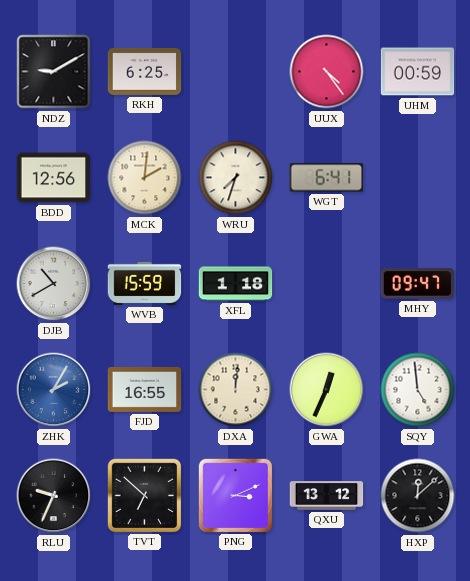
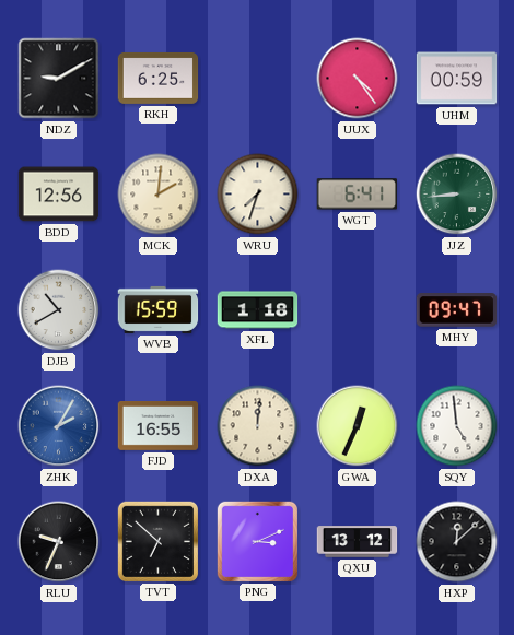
JJZ: none -> 8:44
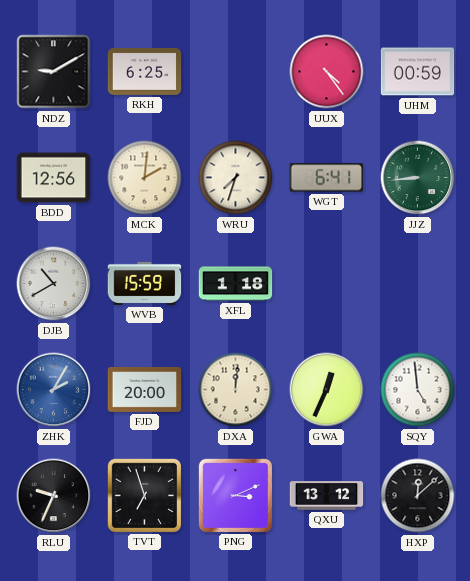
MHY: 09:47 -> none
FJD: 16:55 -> 20:00
TVT: 6:52 -> 6:57
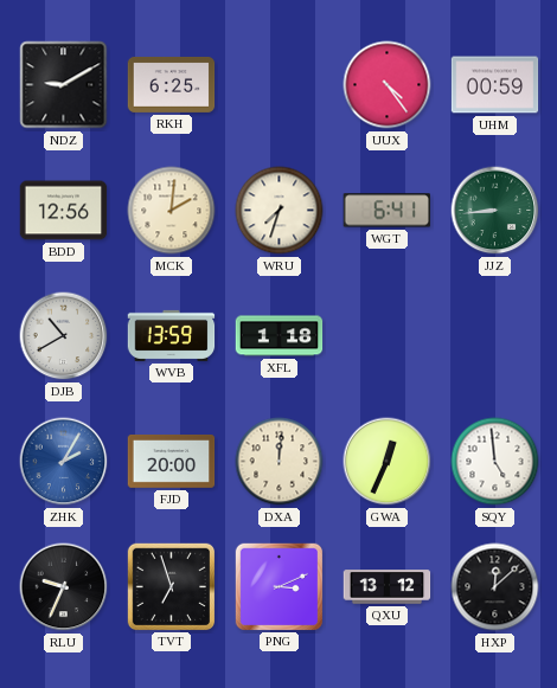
WVB: 15:59 -> 13:59
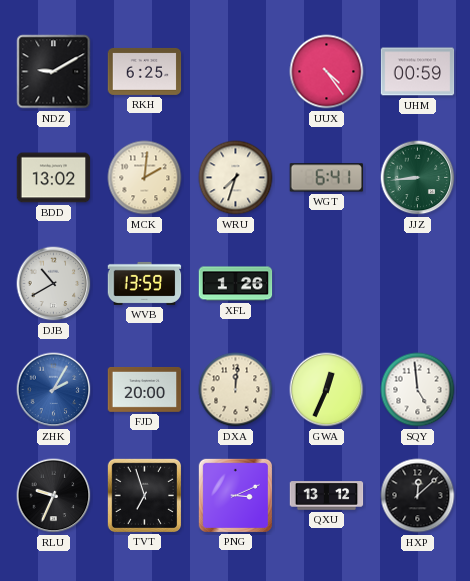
BDD: 12:56 -> 13:02
XFL: 1:18 -> 1:26
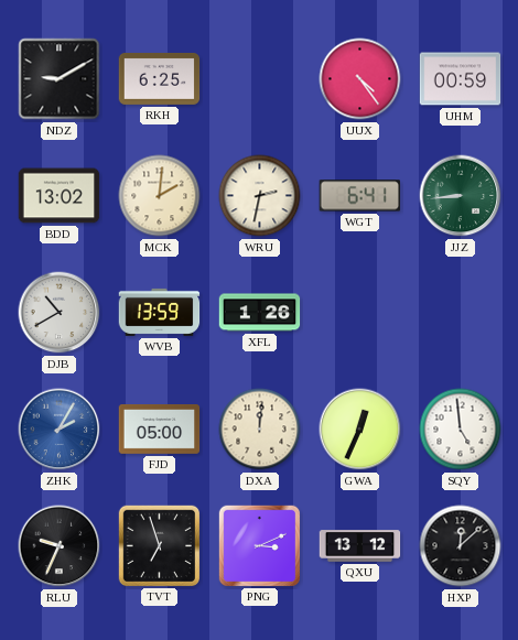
WRU: 7:33 -> 2:32
FJD: 20:00 -> 05:00
